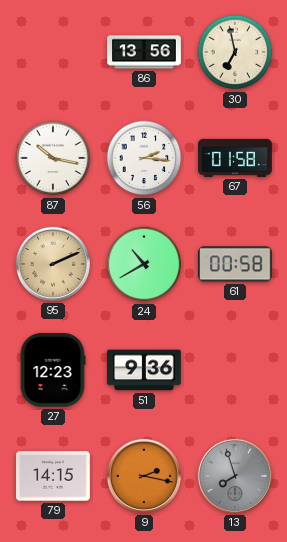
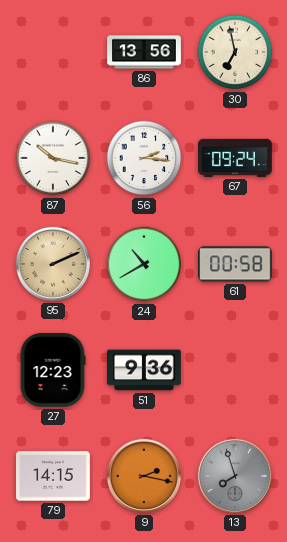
67: 01:58 -> 09:24
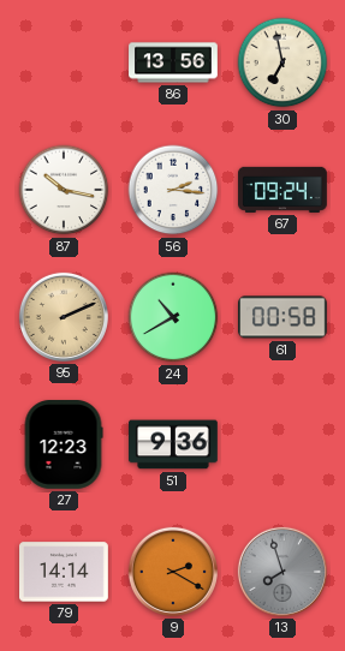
79: 14:15 -> 14:14
9: 2:17 -> 2:20
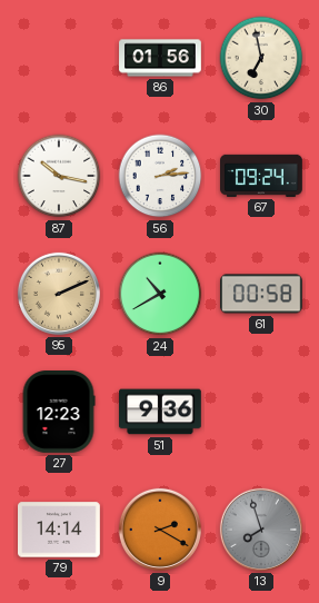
86: 13:56 -> 01:56
56: 2:16 -> 2:14
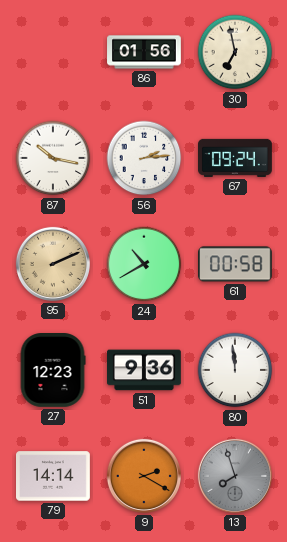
80: none -> 11:59
